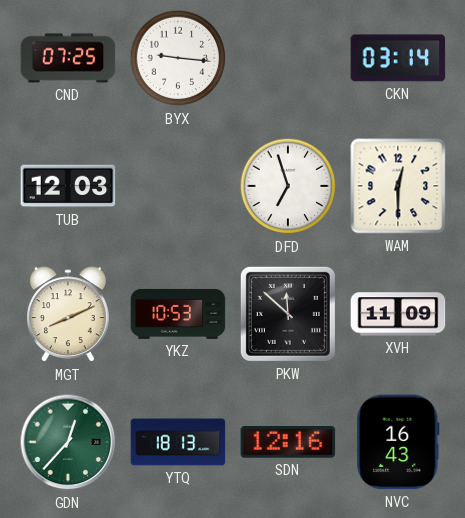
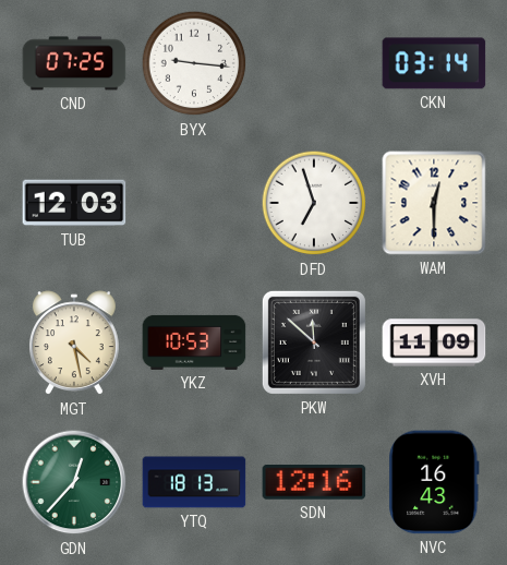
MGT: 8:11 -> 4:28
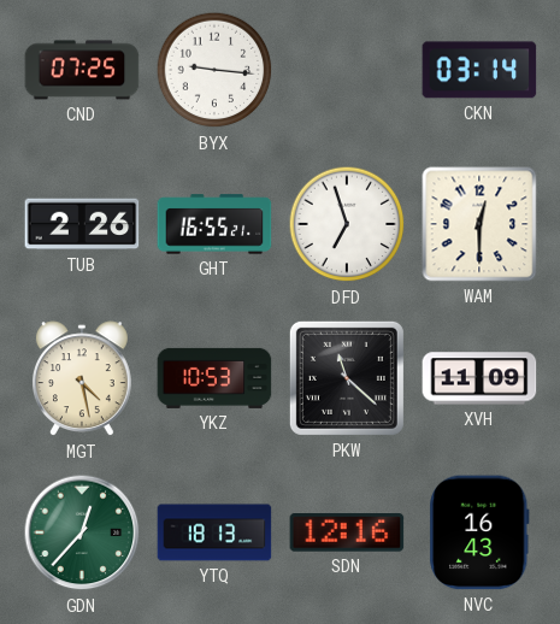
TUB: 12:03 -> 2:26
GHT: none -> 16:55
PKW: 11:52 -> 11:22
